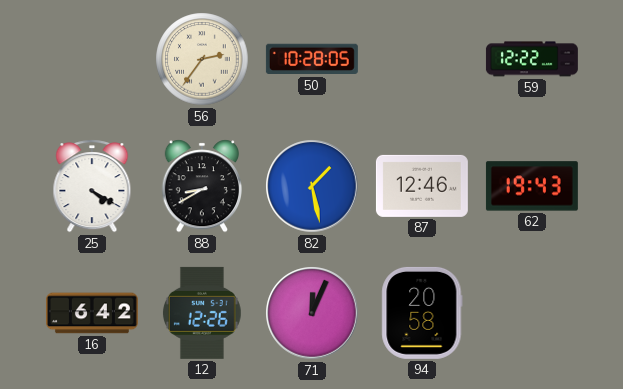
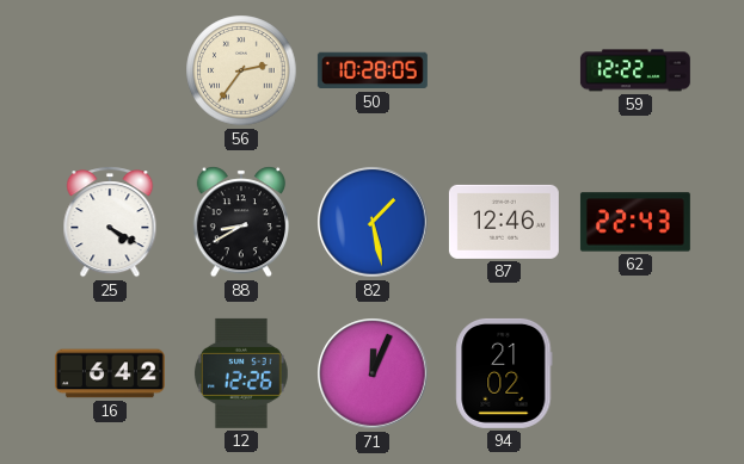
62: 19:43 -> 22:43
94: 20:58 -> 21:02
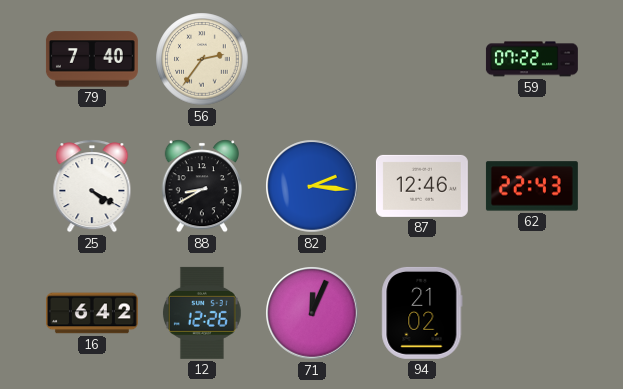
79: none -> 7:40
50: 10:28 -> none
59: 12:22 -> 07:22
82: 1:28 -> 2:16
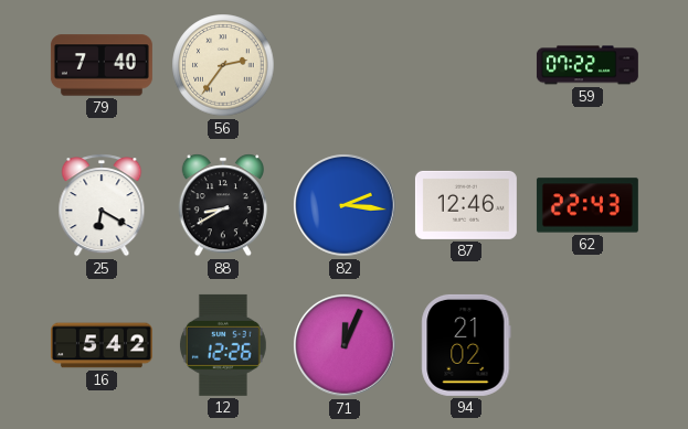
25: 4:20 -> 6:20
16: 6:42 -> 5:42
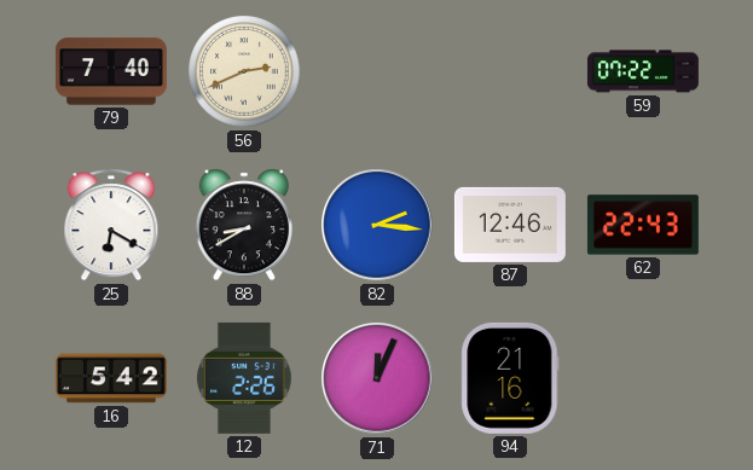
56: 2:36 -> 2:41
12: 12:26 -> 2:26
94: 21:02 -> 21:16
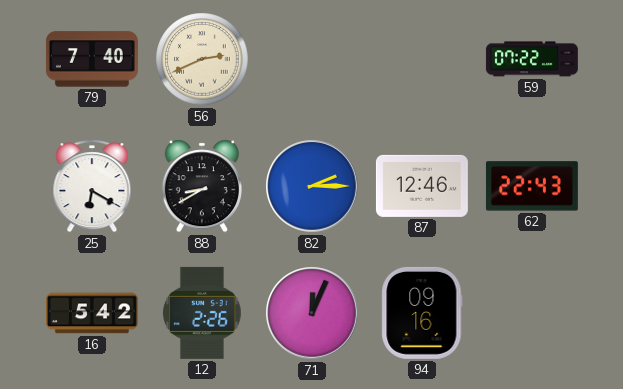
82: 2:16 -> 2:15
94: 21:16 -> 09:16
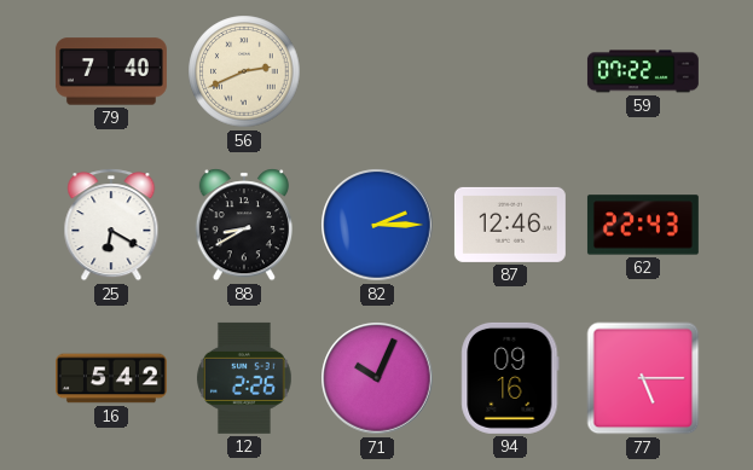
71: 12:04 -> 10:04
77: none -> 5:15
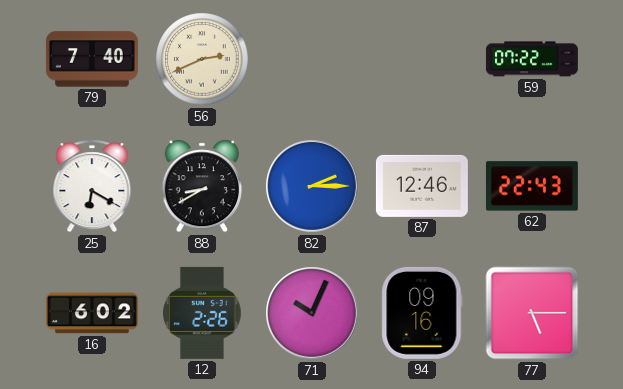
16: 5:42 -> 6:02
